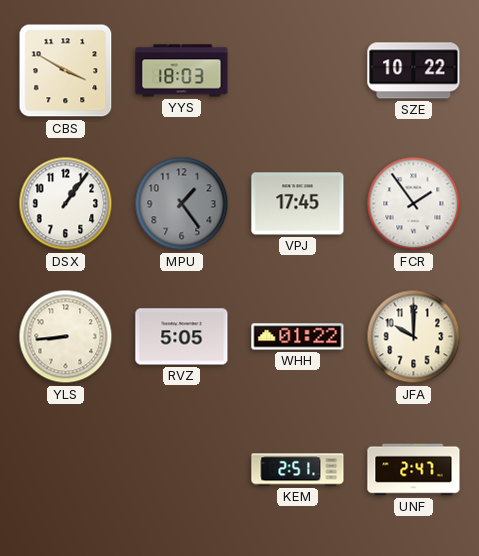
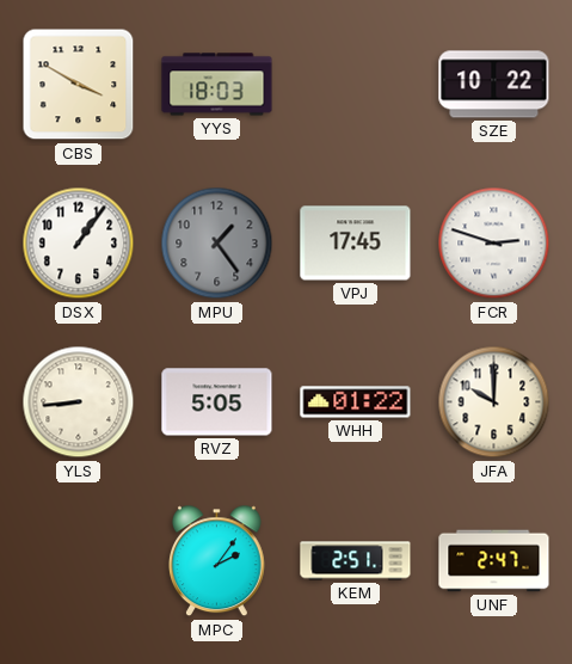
FCR: 1:54 -> 2:48
MPC: none -> 2:06
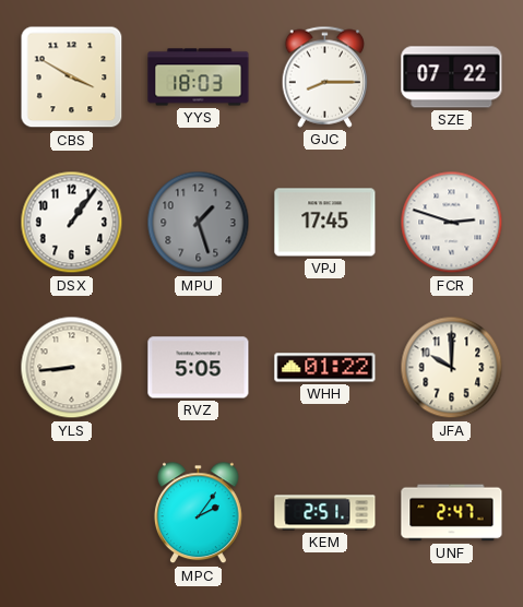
GJC: none -> 8:15
SZE: 10:22 -> 07:22
MPU: 1:24 -> 1:27
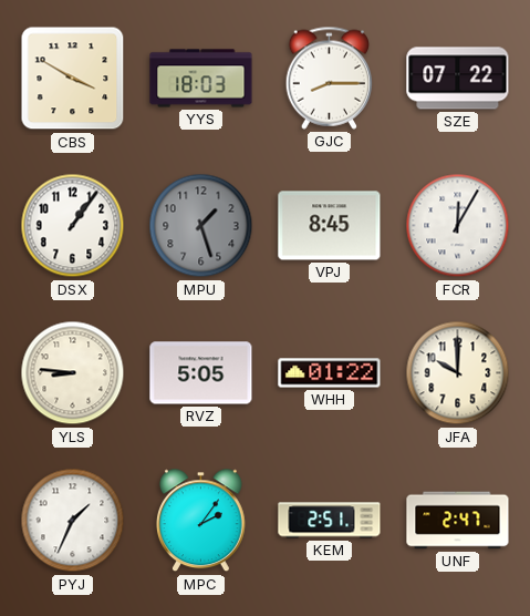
VPJ: 17:45 -> 8:45
FCR: 2:48 -> 12:05
YLS: 8:44 -> 8:46
PYJ: none -> 1:34
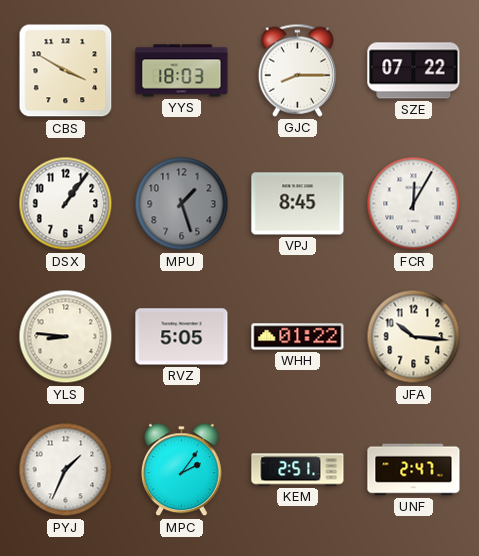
JFA: 10:00 -> 10:16
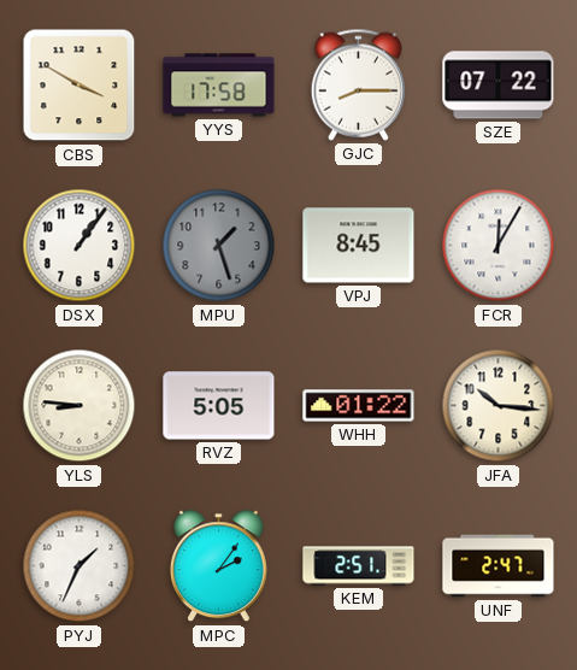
YYS: 18:03 -> 17:58
